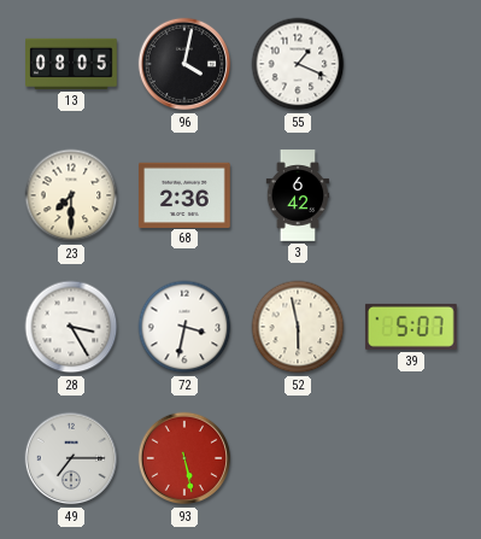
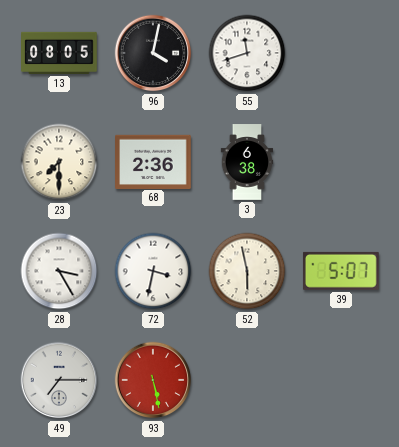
55: 1:19 -> 11:42
3: 6:42 -> 6:38
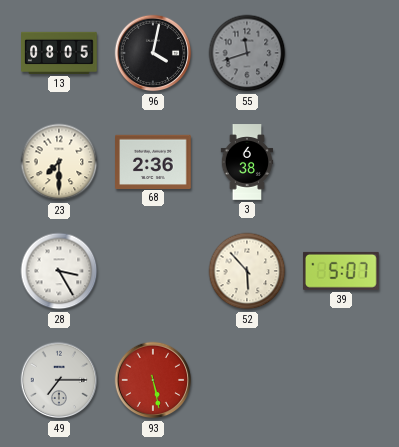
55 dial: white -> grey
72: 3:32 -> none
52: 5:58 -> 5:53
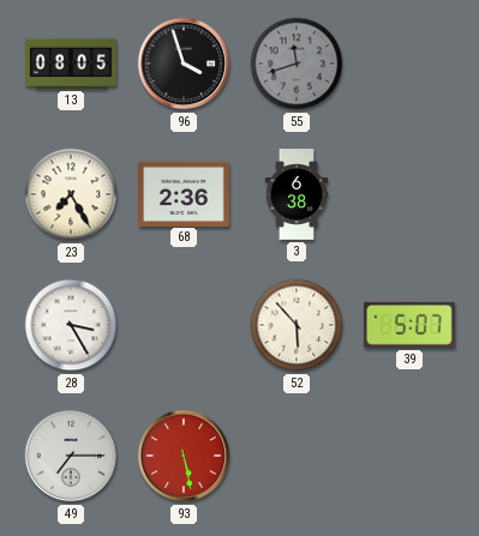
96: 4:02 -> 3:57
23: 7:30 -> 7:25
